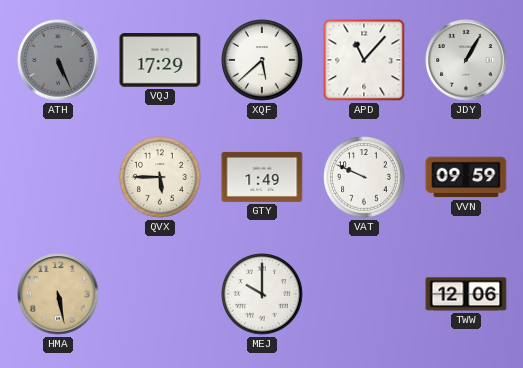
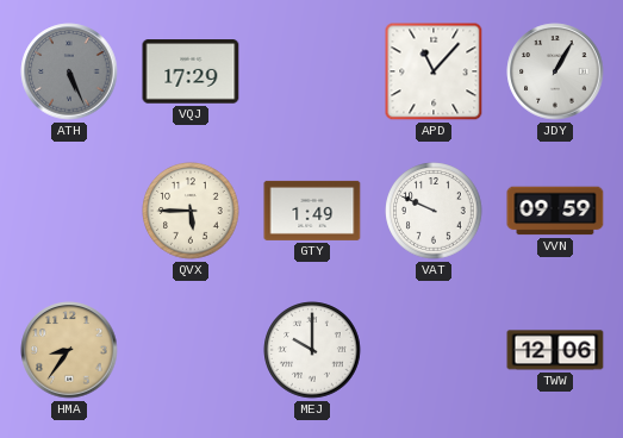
XQF: 5:38 -> none
HMA: 5:28 -> 8:36
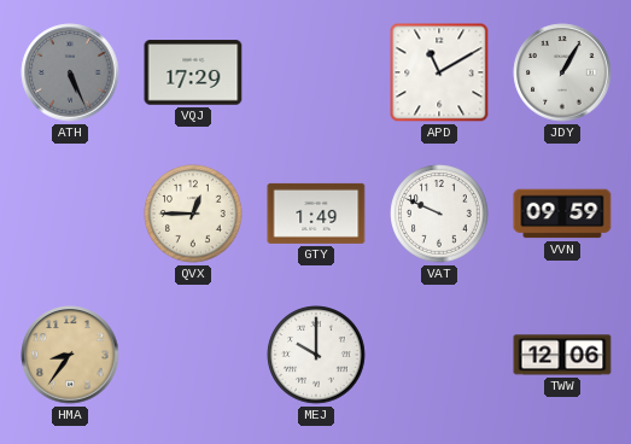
APD: 11:07 -> 11:10
QVX: 5:45 -> 12:45
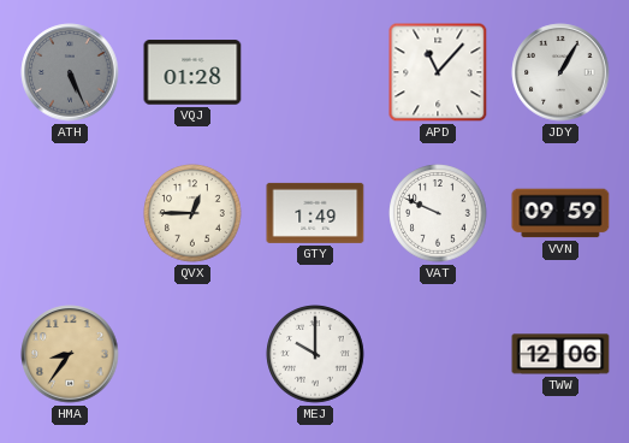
VQJ: 17:29 -> 01:28
APD: 11:10 -> 11:07
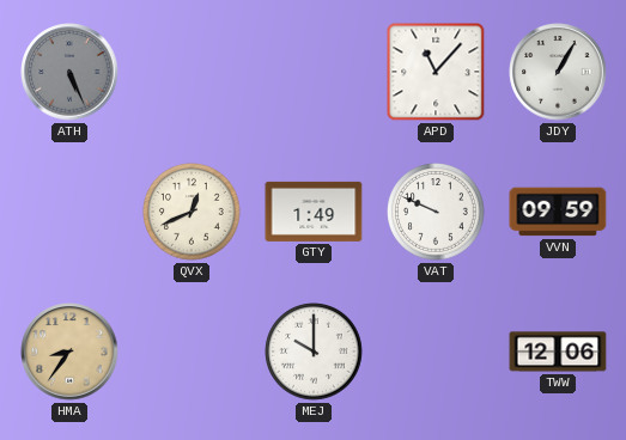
VQJ: 01:28 -> none
QVX: 12:45 -> 12:41
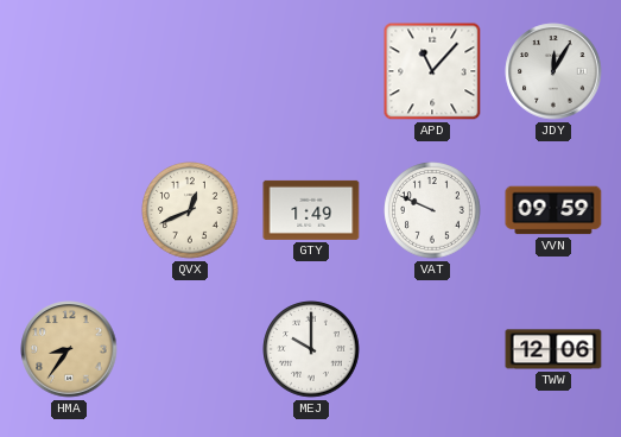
ATH: 5:26 -> none
JDY: 1:05 -> 12:05
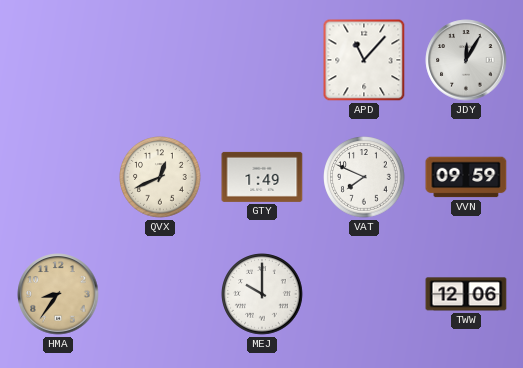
VAT: 9:49 -> 7:49
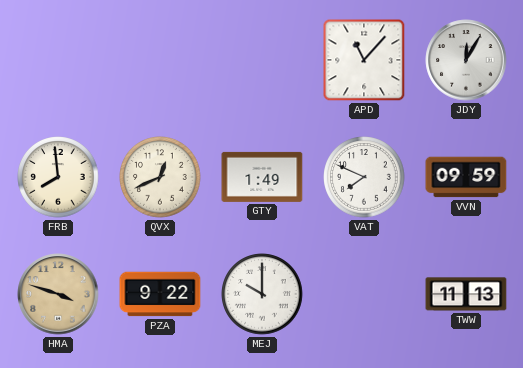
FRB: none -> 7:59
HMA: 8:36 -> 3:48
PZA: none -> 9:22
TWW: 12:06 -> 11:13
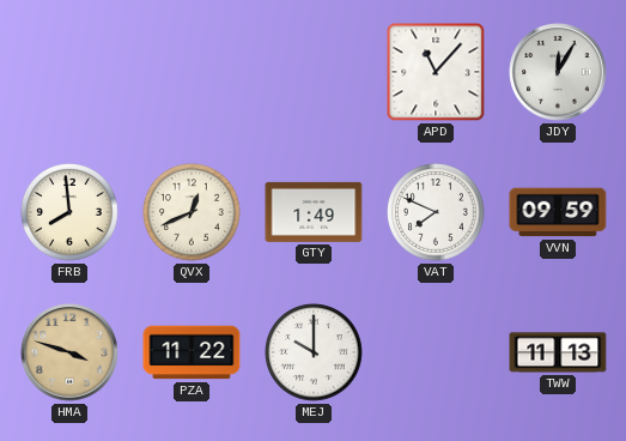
PZA: 9:22 -> 11:22
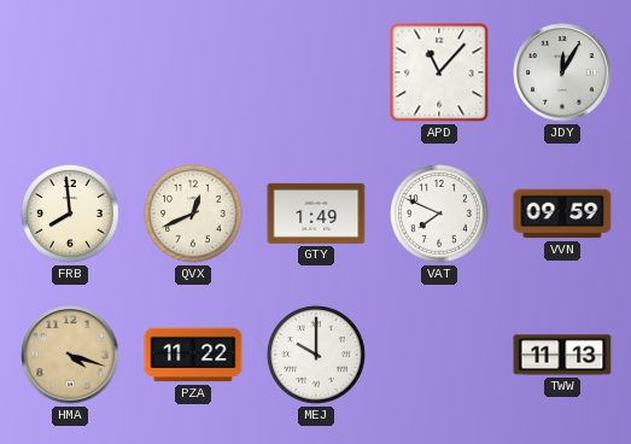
HMA: 3:48 -> 4:18
